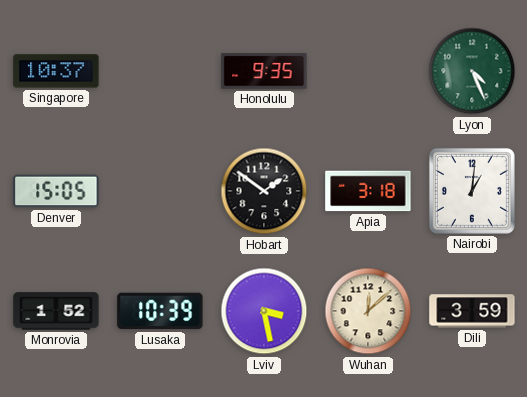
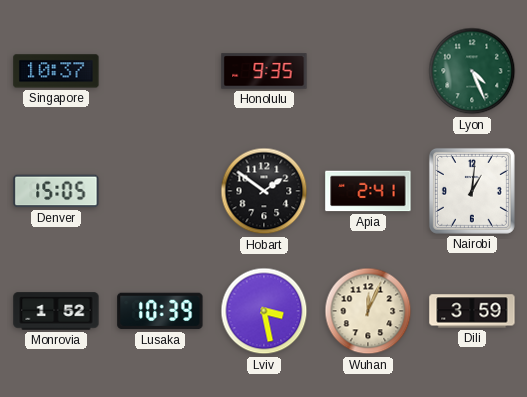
Apia: 3:18 -> 2:41
Wuhan: 12:08 -> 12:04
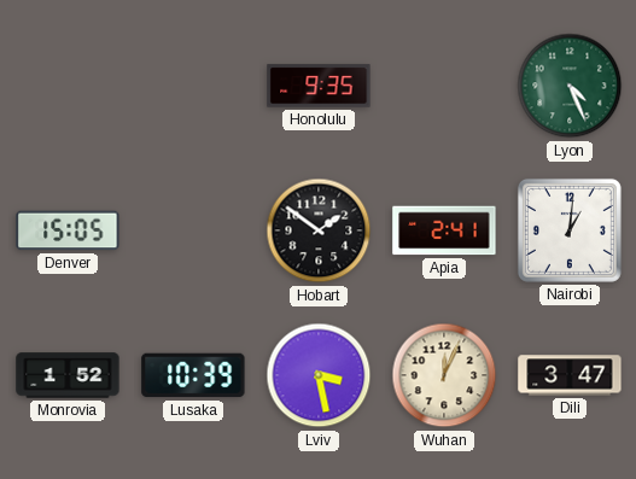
Singapore: 10:37 -> none
Dili: 3:59 -> 3:47
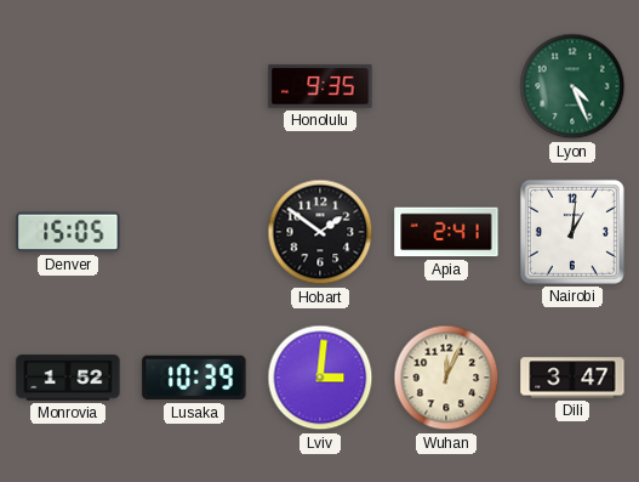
Lviv: 3:28 -> 3:01
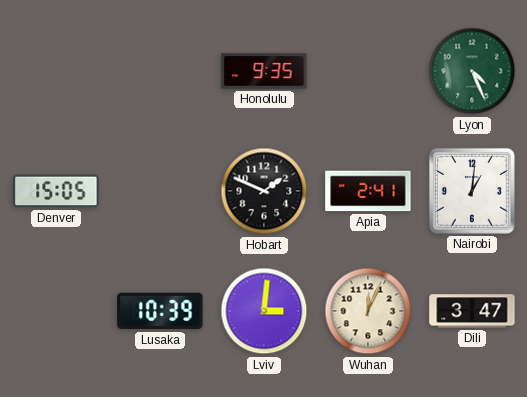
Hobart: 1:51 -> 1:49
Monrovia: 1:52 -> none
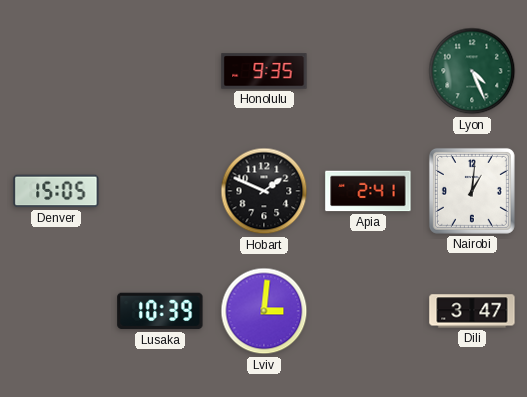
Wuhan: 12:04 -> none
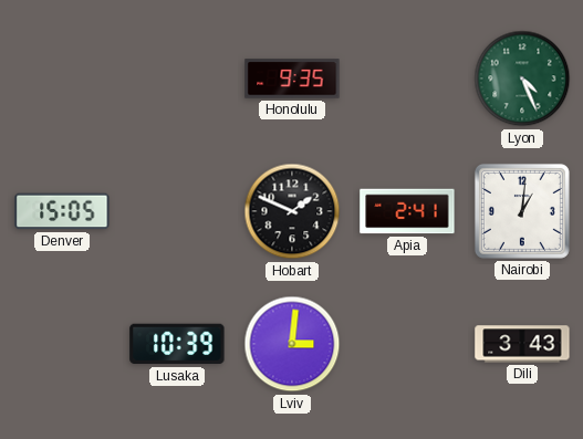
Dili: 3:47 -> 3:43
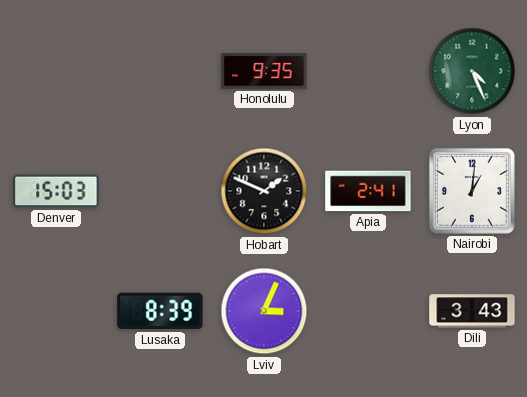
Denver: 15:05 -> 15:03
Lusaka: 10:39 -> 8:39
Lviv: 3:01 -> 3:04
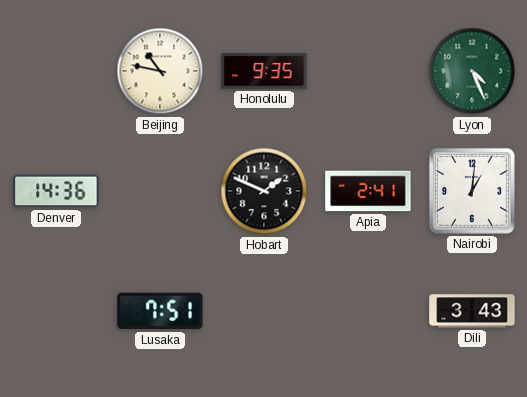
Beijing: none -> 10:47
Denver: 15:03 -> 14:36
Lusaka: 8:39 -> 7:51
Lviv: 3:04 -> none
